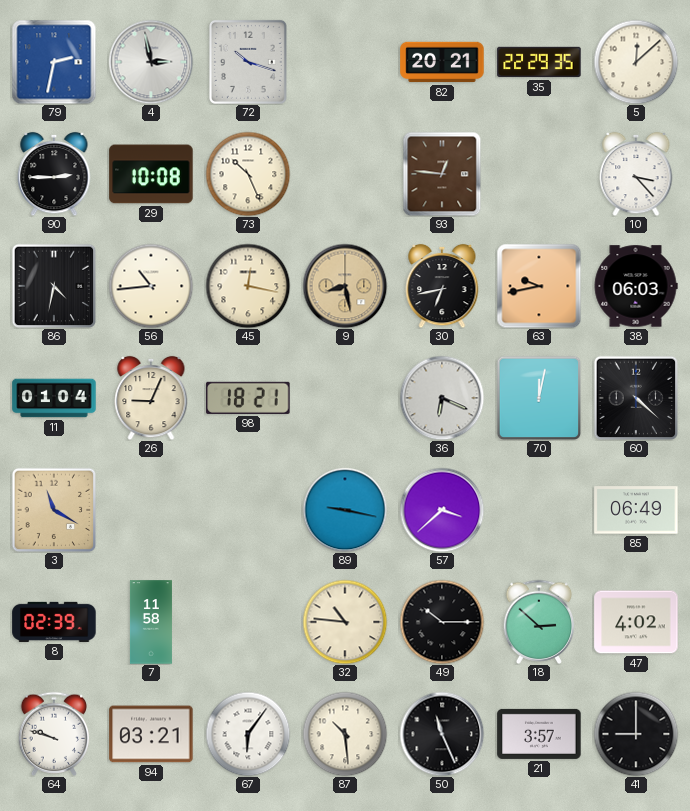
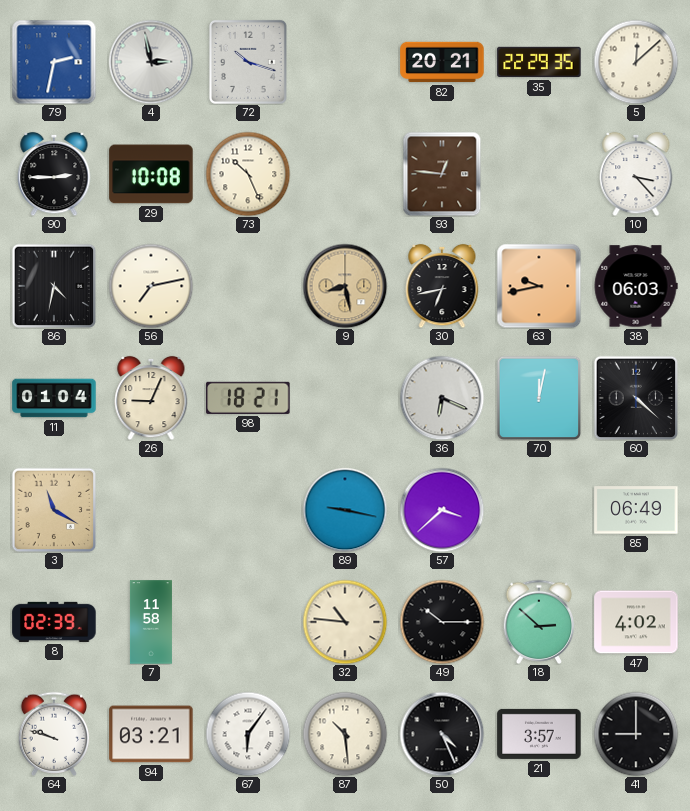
56: 10:44 -> 7:13
45: 12:17 -> none
50: 11:26 -> 4:26
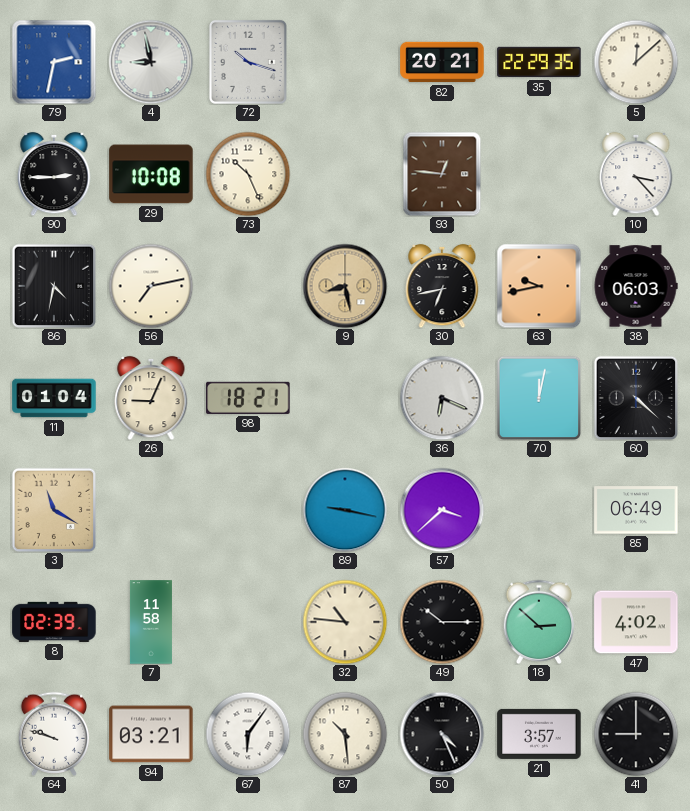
4: 2:58 -> 8:58
